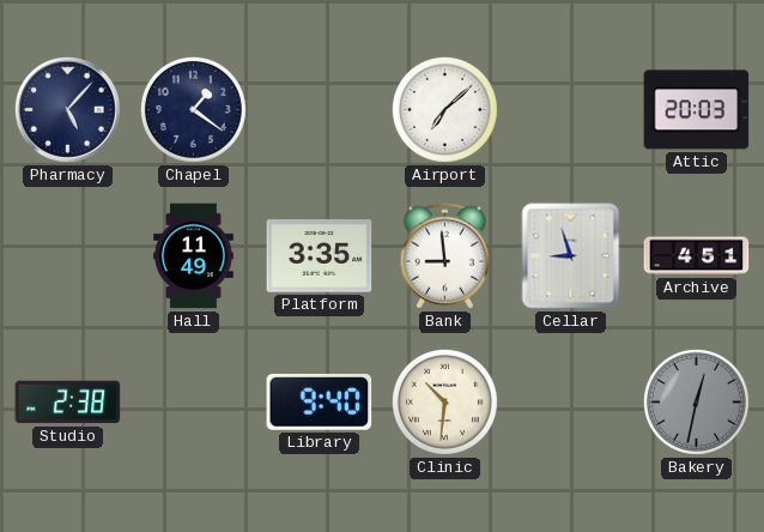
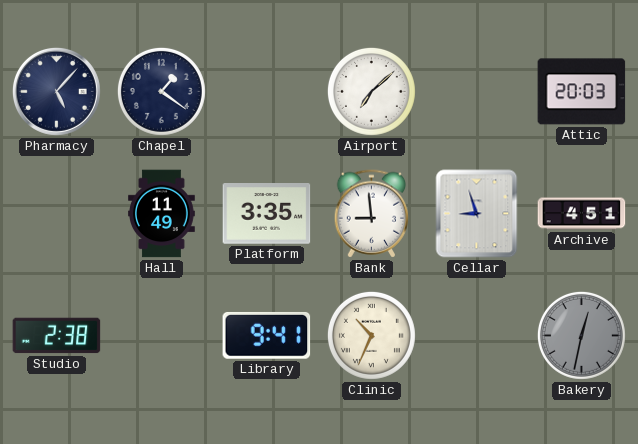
Library: 9:40 -> 9:41
Clinic: 10:31 -> 10:34
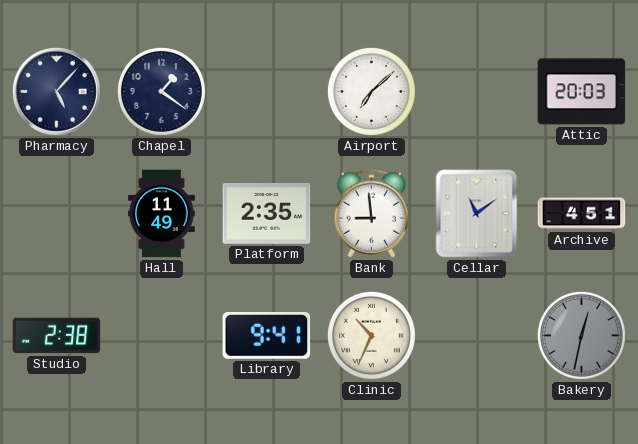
Platform: 3:35 -> 2:35
Cellar: 8:57 -> 11:09
